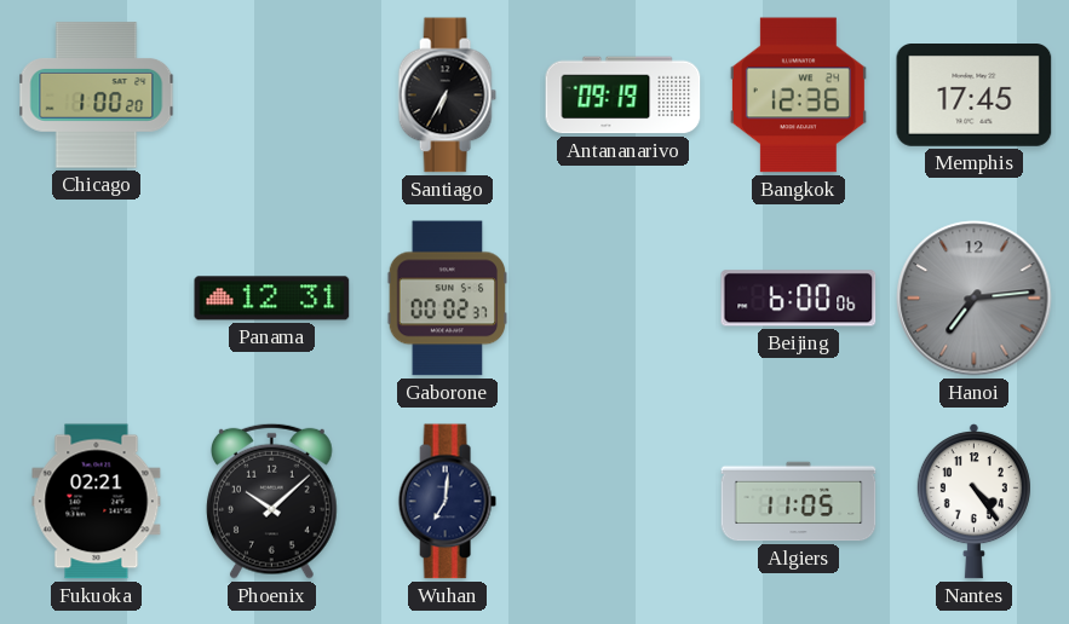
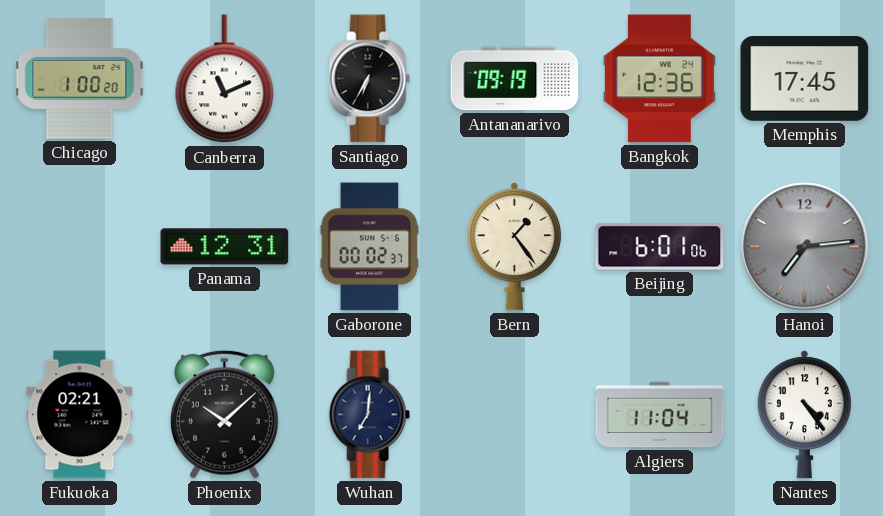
Canberra: none -> 11:11
Bern: none -> 1:24
Beijing: 6:00 -> 6:01
Algiers: 11:05 -> 11:04
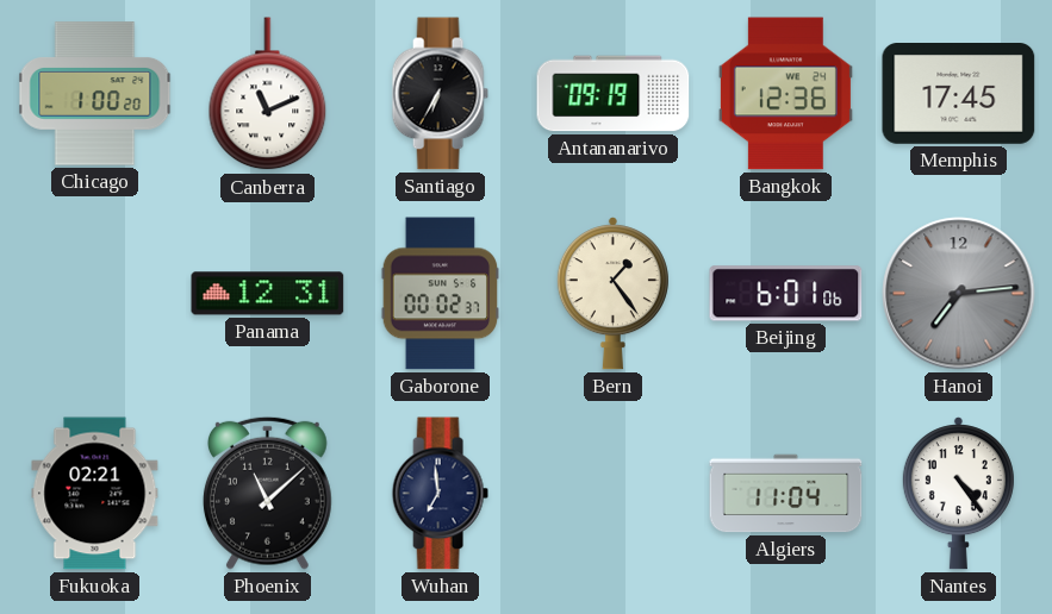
Phoenix: 10:08 -> 11:08
Wuhan: 7:01 -> 6:59
